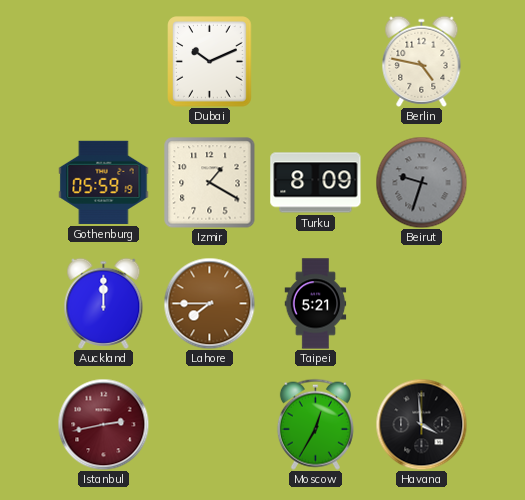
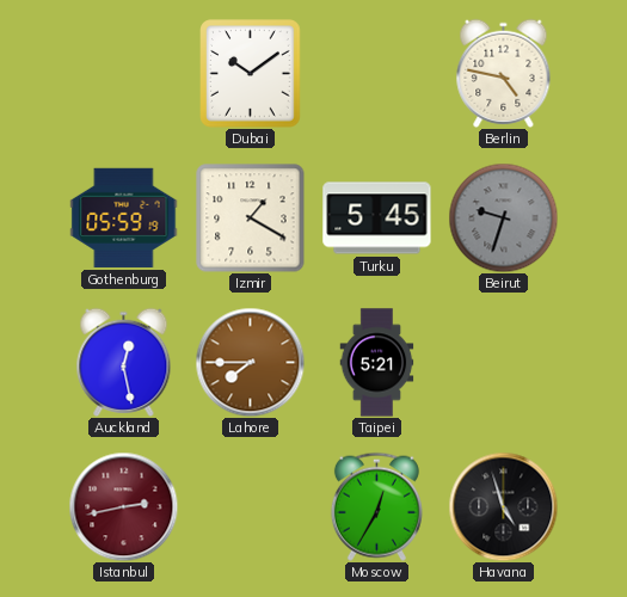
Dubai: 10:11 -> 10:09
Turku: 8:09 -> 5:45
Auckland: 12:00 -> 12:28
Havana: 3:59 -> 4:57
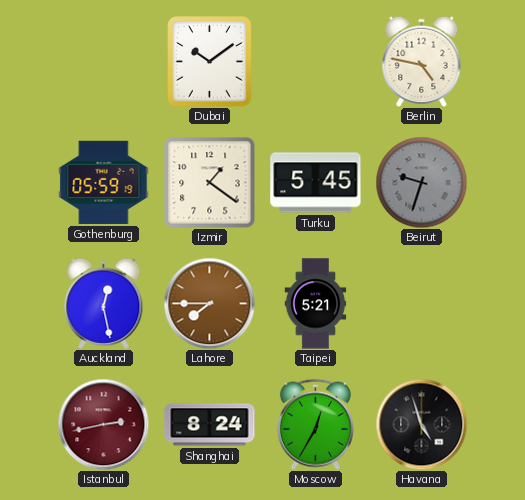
Izmir: 1:20 -> 1:21
Shanghai: none -> 8:24
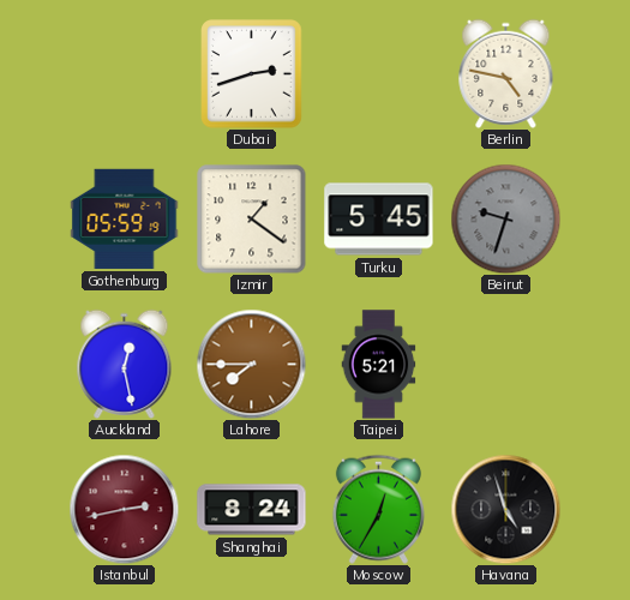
Dubai: 10:09 -> 2:42
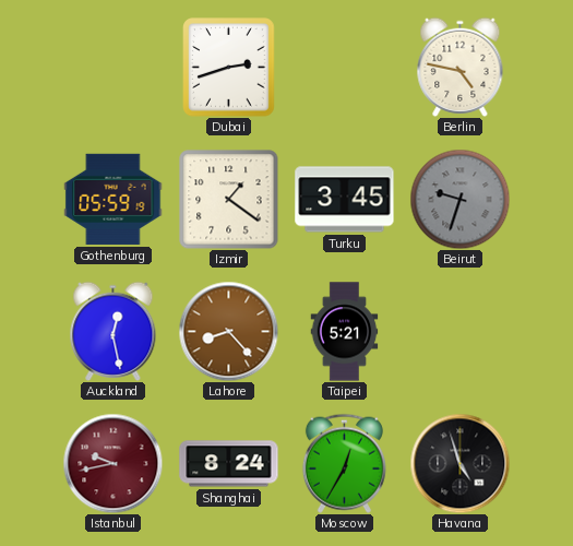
Turku: 5:45 -> 3:45
Lahore: 7:45 -> 8:23
Istanbul: 2:43 -> 9:43
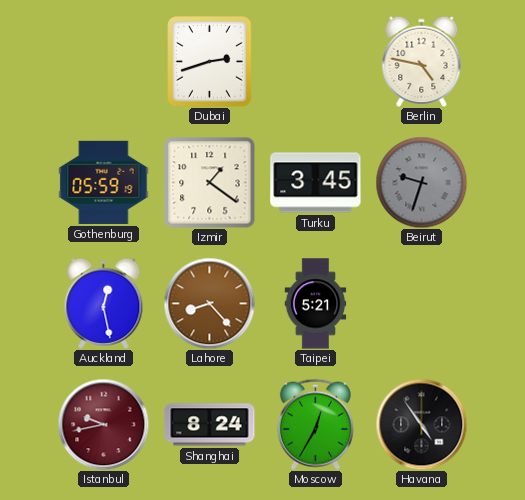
Havana: 4:57 -> 4:54
